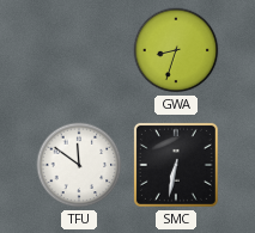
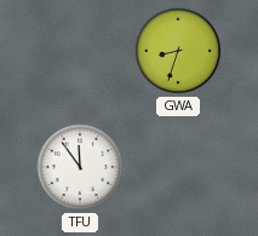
TFU: 11:51 -> 11:54
SMC: 6:32 -> none
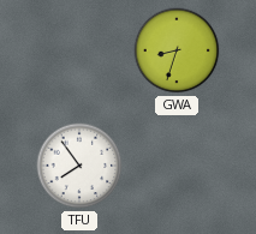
TFU: 11:54 -> 7:54
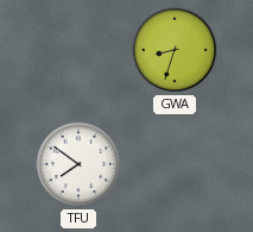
TFU: 7:54 -> 7:51
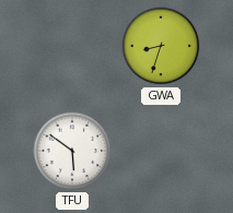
TFU: 7:51 -> 5:51
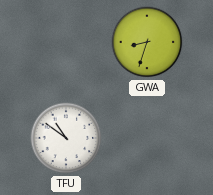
TFU: 5:51 -> 10:51
